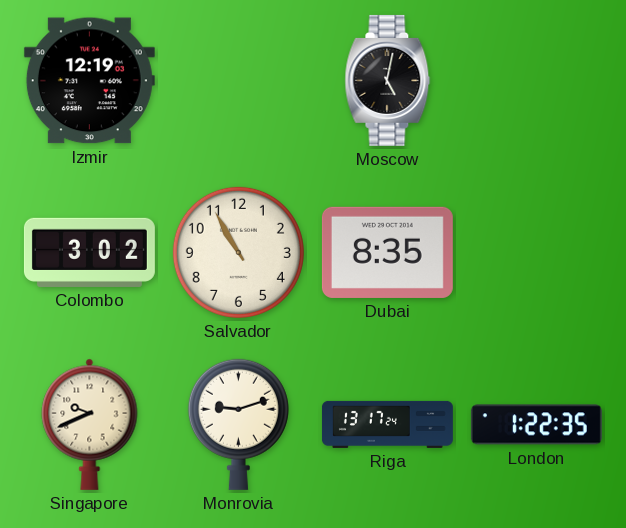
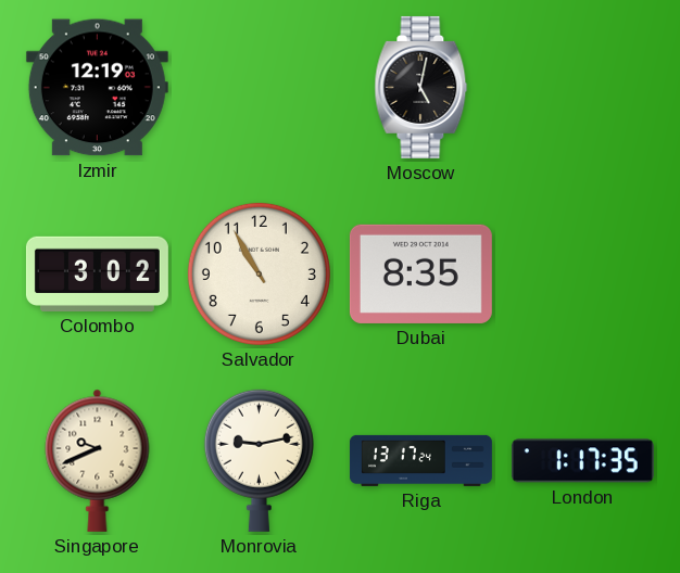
Monrovia: 9:12 -> 9:13
London: 1:22 -> 1:17
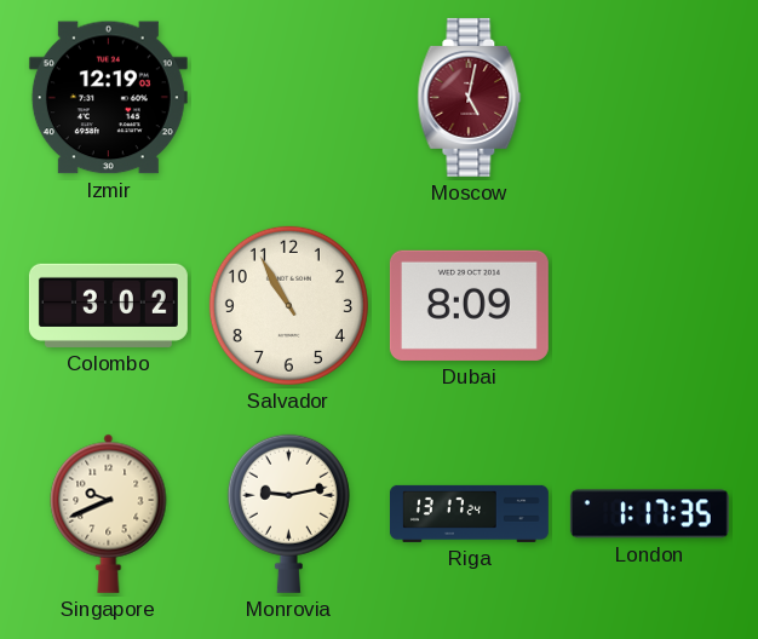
Moscow dial: black -> burgundy
Dubai: 8:35 -> 8:09
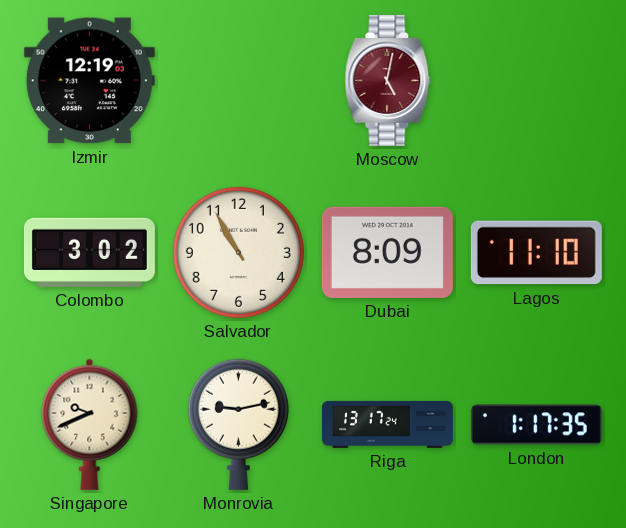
Lagos: none -> 11:10
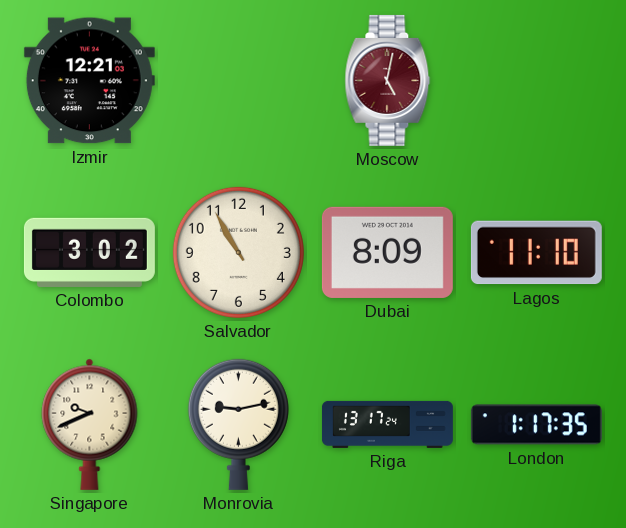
Izmir: 12:19 -> 12:21
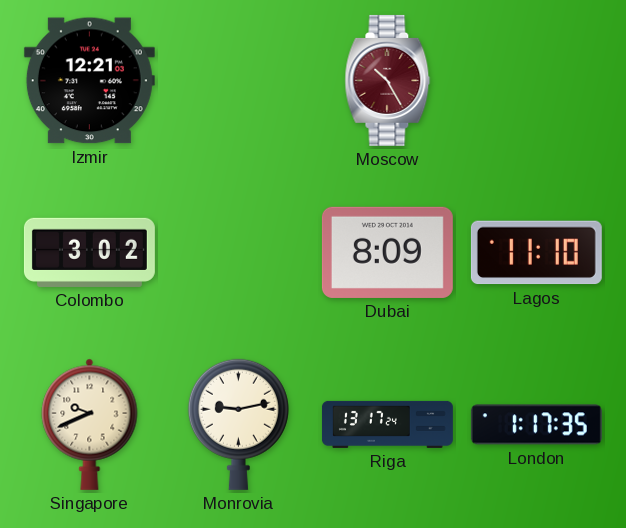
Moscow: 5:02 -> 10:25
Salvador: 10:55 -> none
